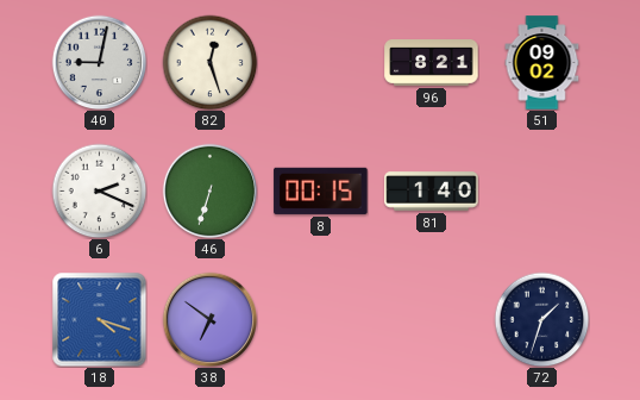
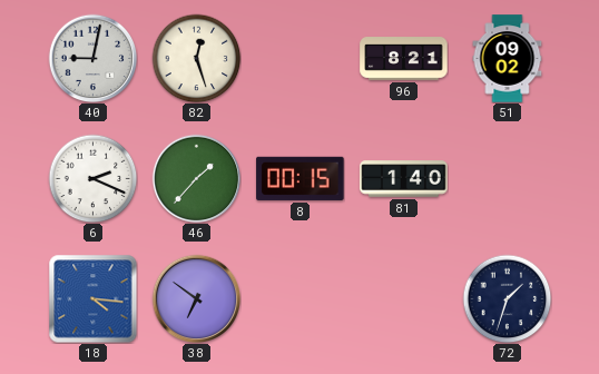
46: 6:33 -> 1:37
18: 4:18 -> 4:16
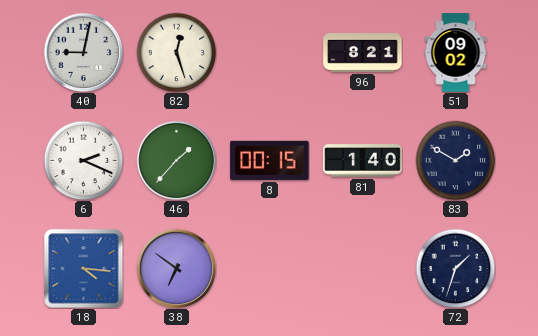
83: none -> 1:50
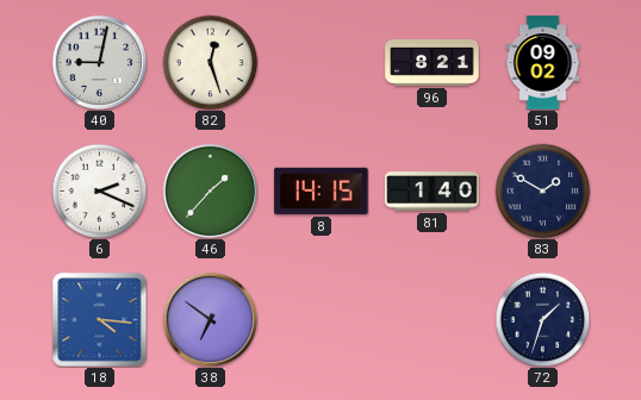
8: 00:15 -> 14:15
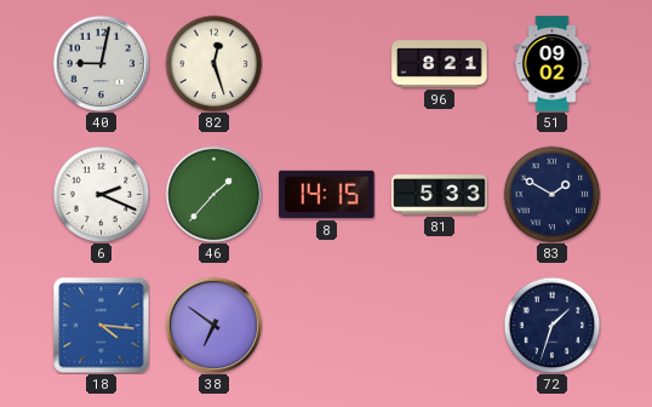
81: 1:40 -> 5:33
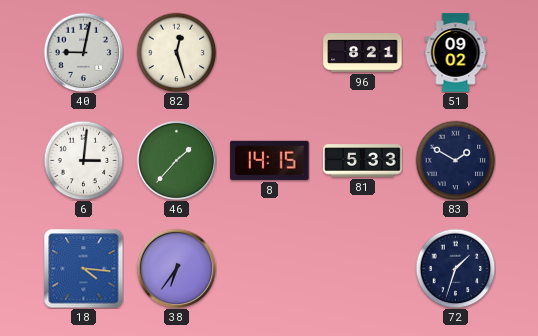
6: 2:19 -> 3:01
38: 6:51 -> 6:36
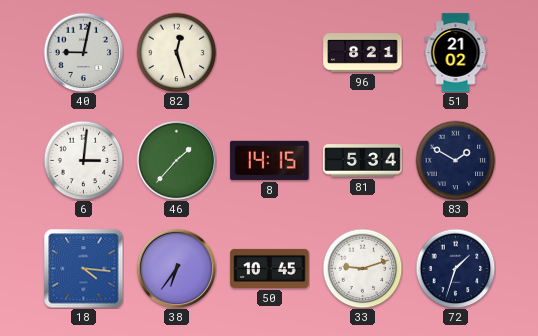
51: 09:02 -> 21:02
81: 5:33 -> 5:34
50: none -> 10:45
33: none -> 9:12
